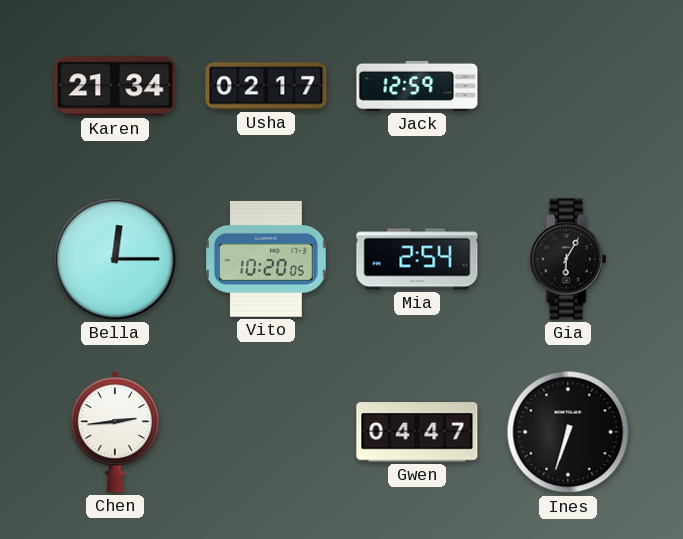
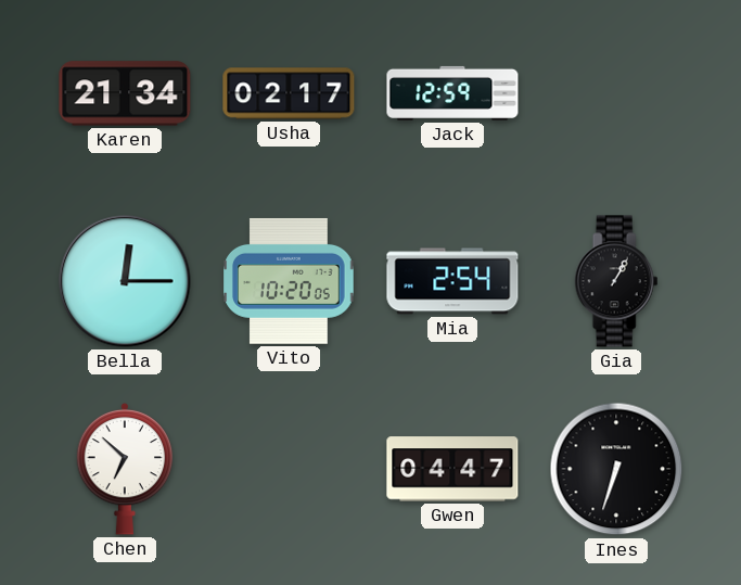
Gia: 6:05 -> 1:05
Chen: 2:44 -> 6:52
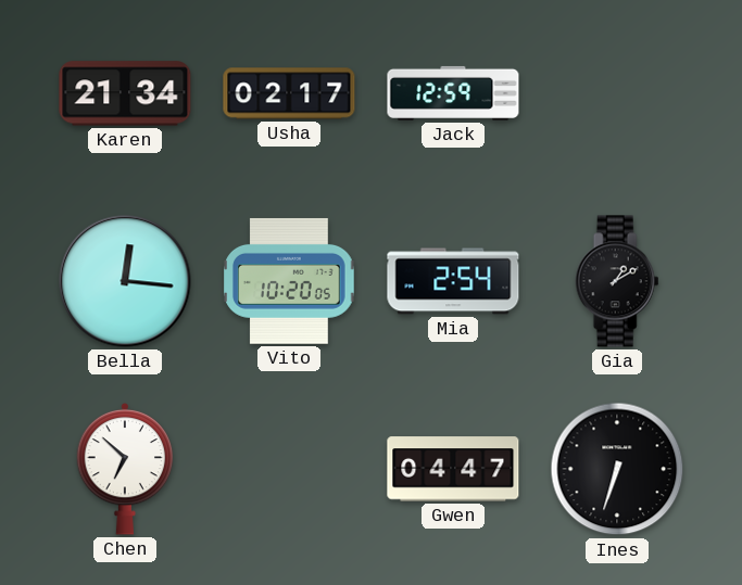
Bella: 12:15 -> 12:16
Gia: 1:05 -> 1:10
